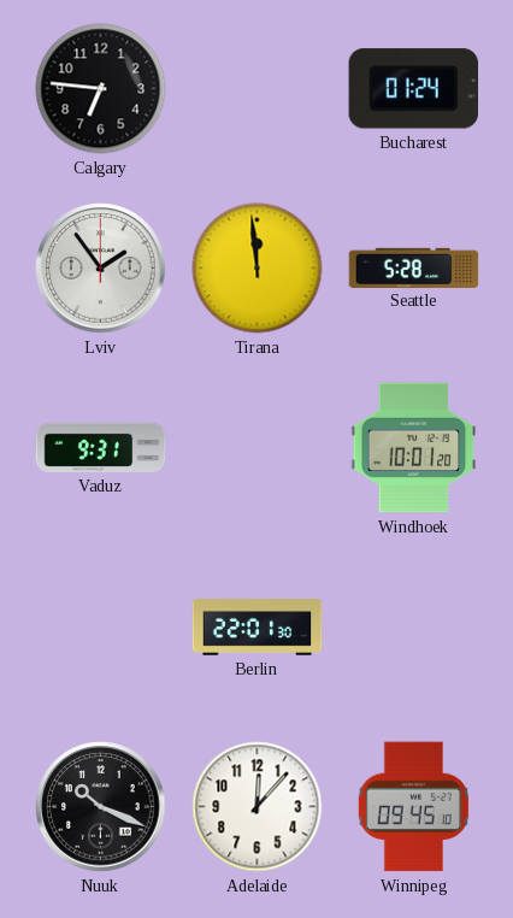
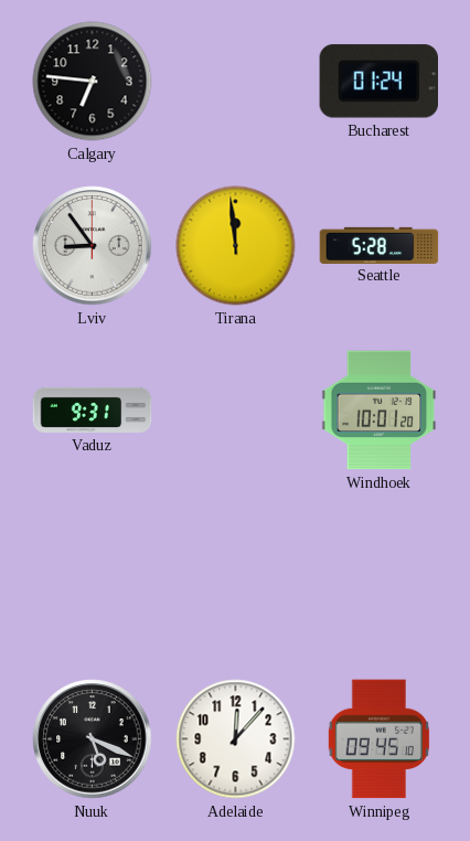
Lviv: 1:54 -> 8:54
Berlin: 22:01 -> none
Nuuk: 10:19 -> 5:19
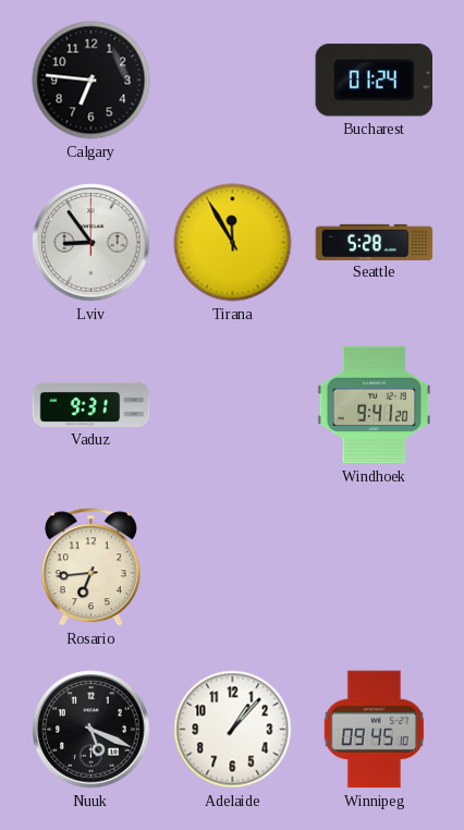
Tirana: 11:59 -> 11:55
Windhoek: 10:01 -> 9:41
Rosario: none -> 6:44
Adelaide: 12:07 -> 1:07
